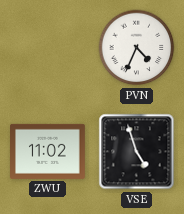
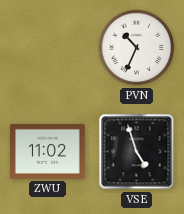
PVN: 4:34 -> 10:34
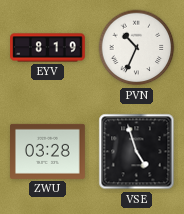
EYV: none -> 8:19
ZWU: 11:02 -> 03:28
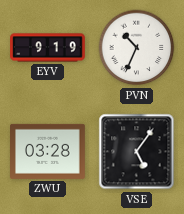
EYV: 8:19 -> 9:19
VSE: 4:57 -> 5:06
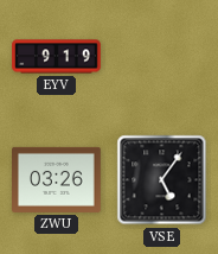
PVN: 10:34 -> none
ZWU: 03:28 -> 03:26
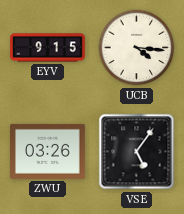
EYV: 9:19 -> 9:15
UCB: none -> 4:16
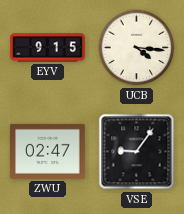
ZWU: 03:26 -> 02:47
VSE: 5:06 -> 9:06
